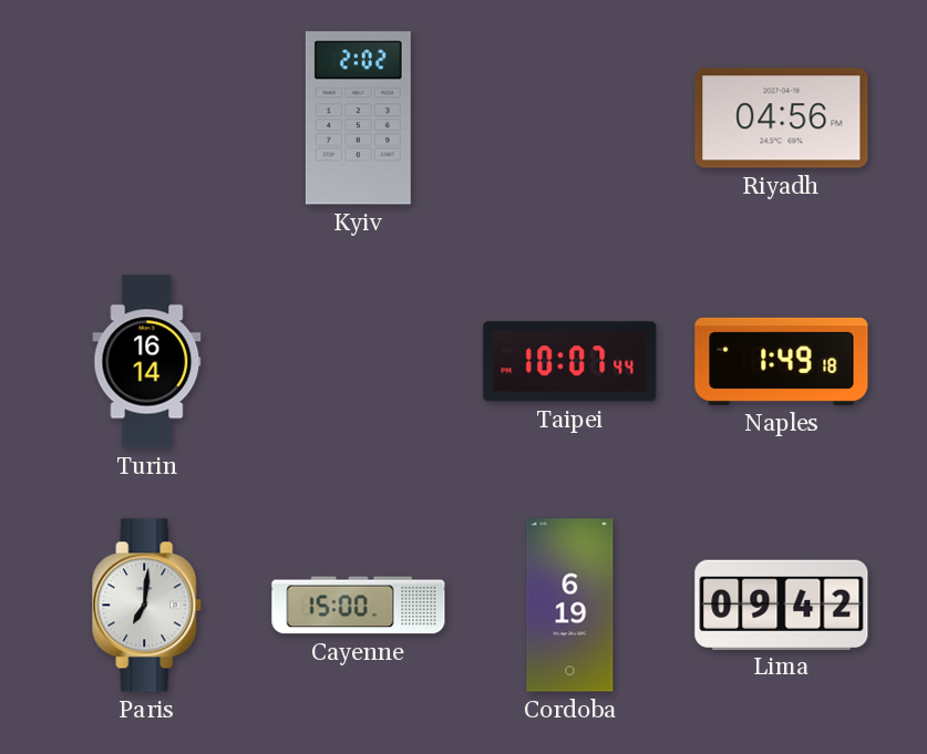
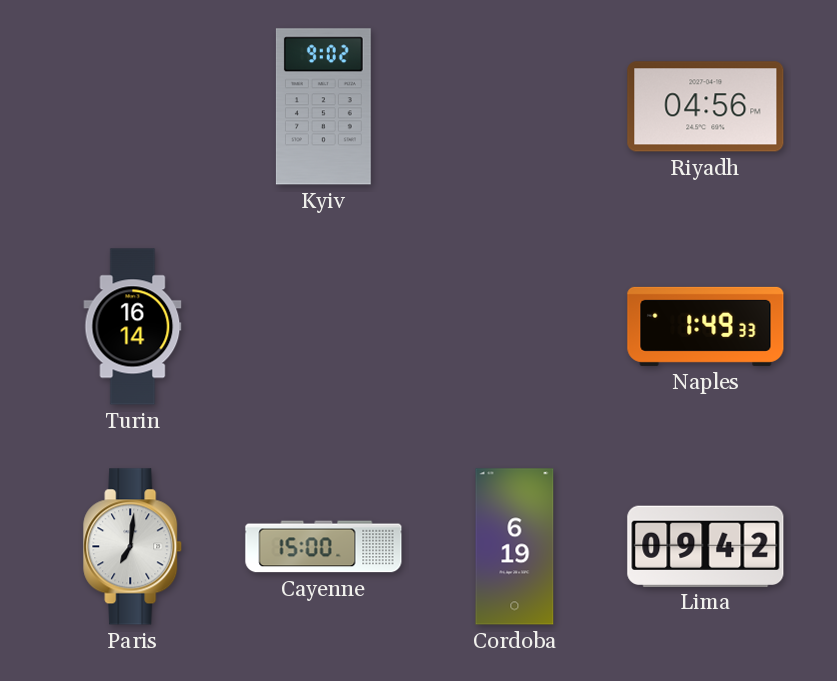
Kyiv: 2:02 -> 9:02
Taipei: 10:07 -> none
Naples: 1:49:18 -> 1:49:33
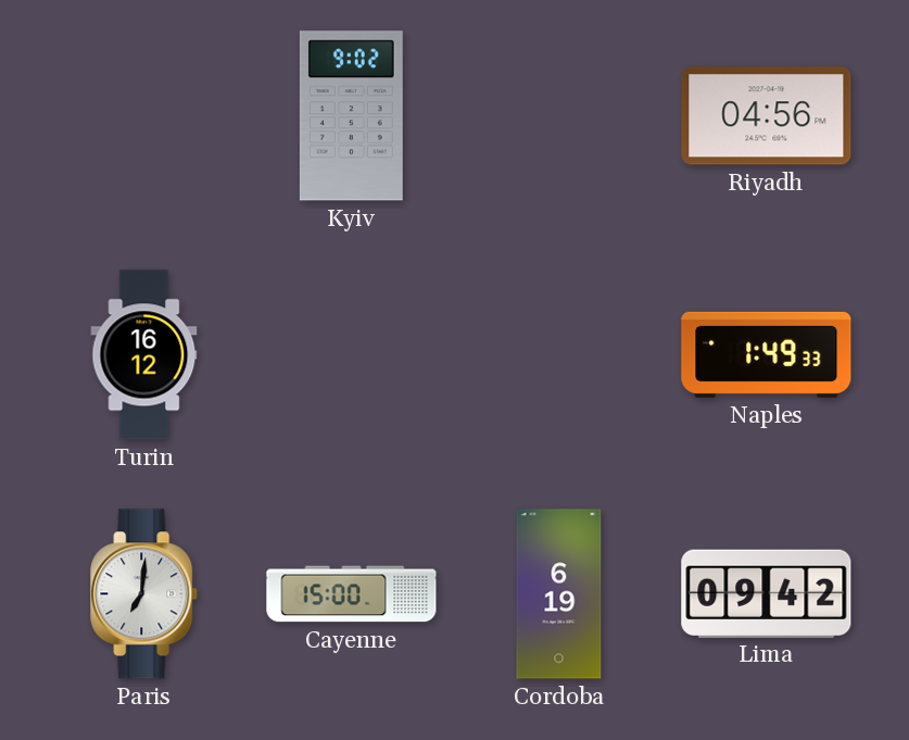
Turin: 16:14 -> 16:12
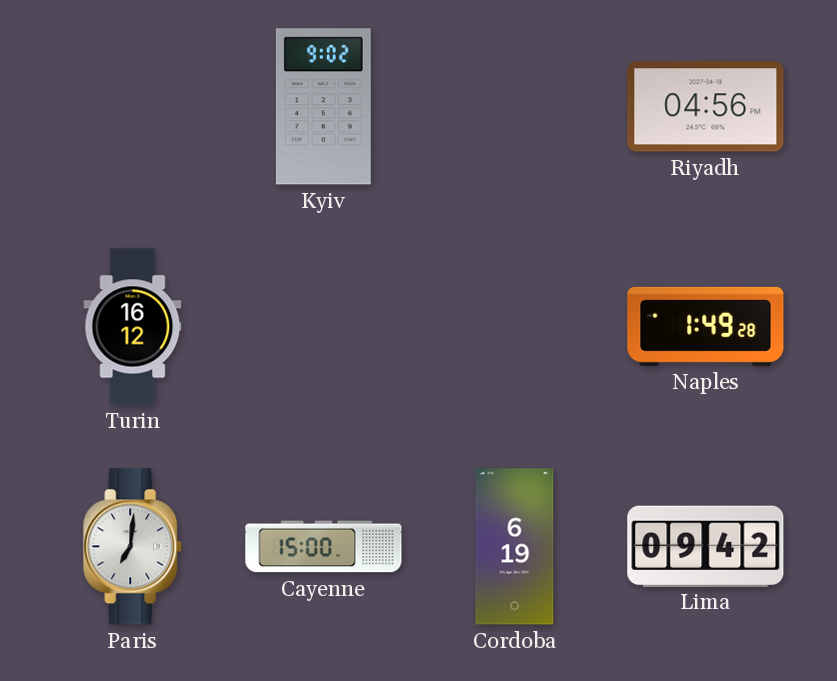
Naples: 1:49:33 -> 1:49:28
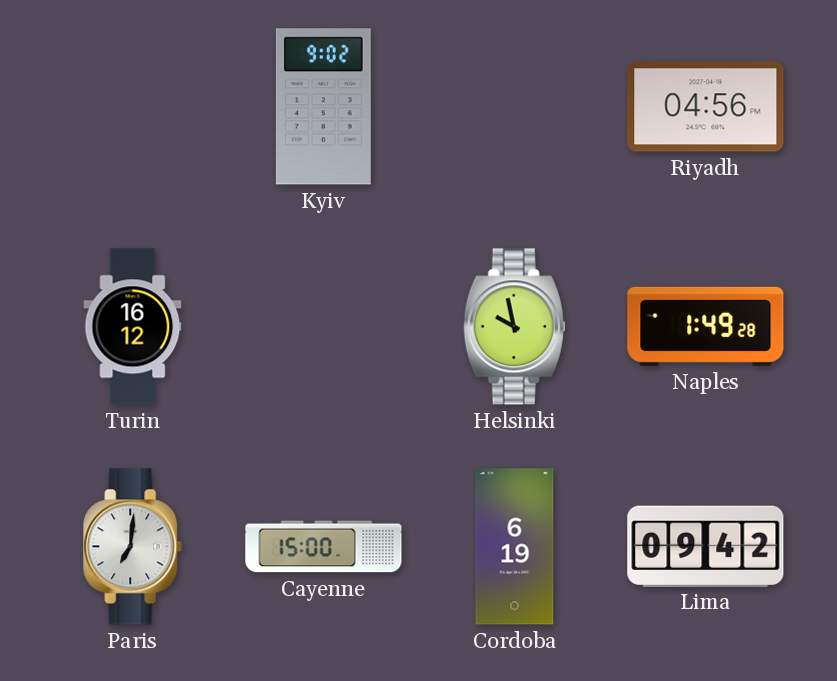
Helsinki: none -> 9:58
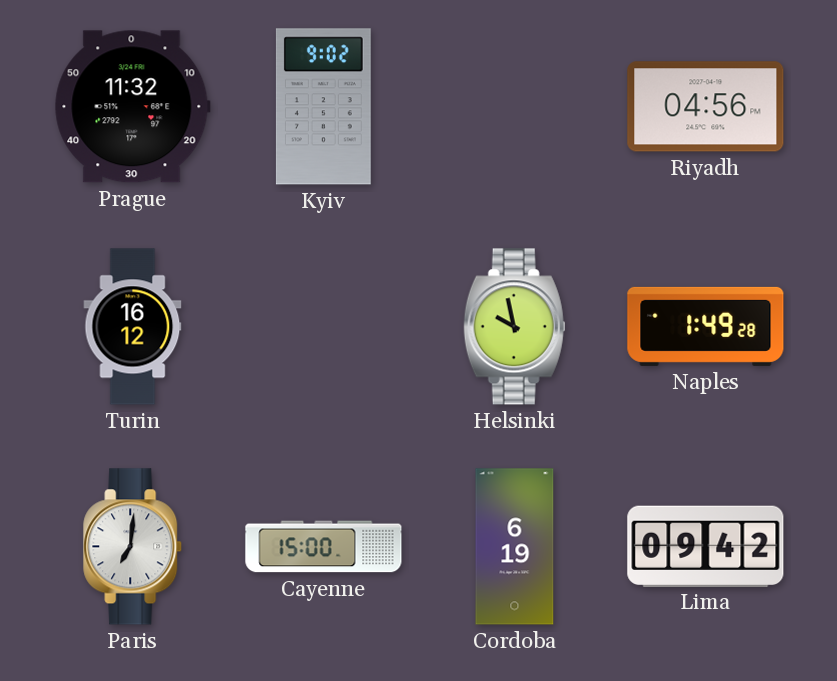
Prague: none -> 11:32
